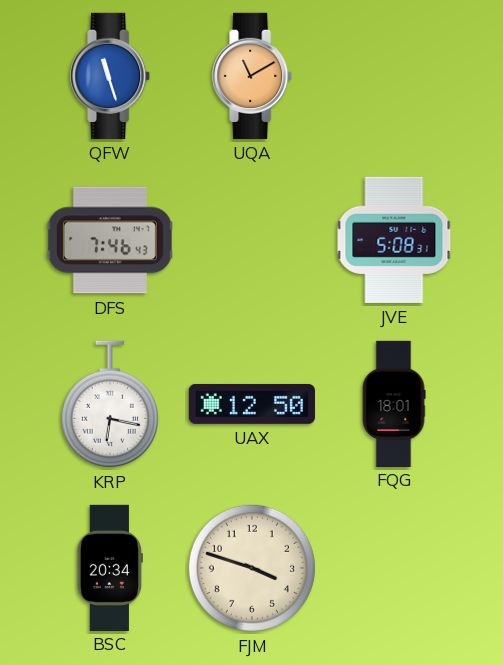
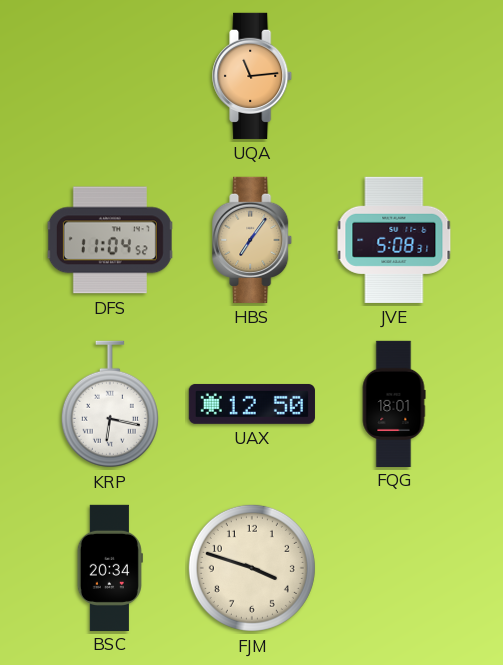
QFW: 11:27 -> none
UQA: 11:10 -> 11:14
DFS: 7:46 -> 11:04
HBS: none -> 7:06
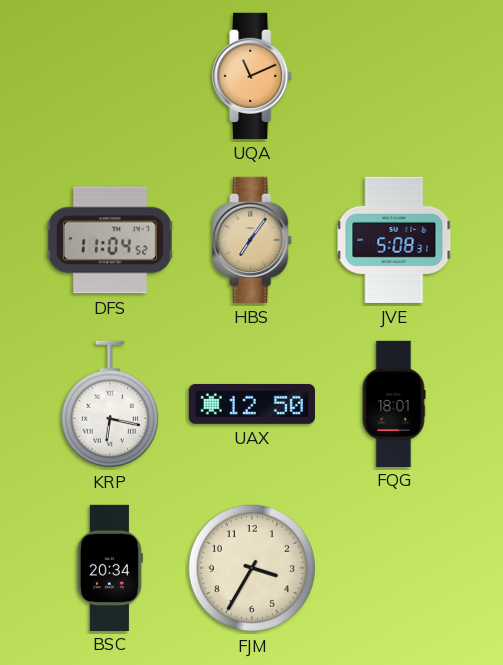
UQA: 11:14 -> 11:11
FJM: 3:48 -> 3:35
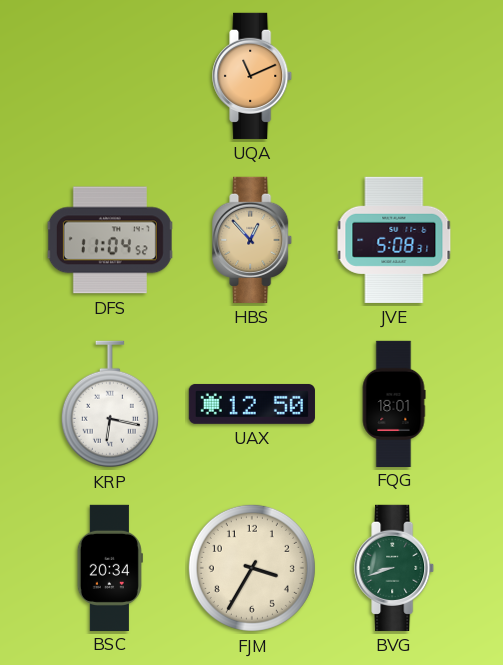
HBS: 7:06 -> 12:53
BVG: none -> 8:42
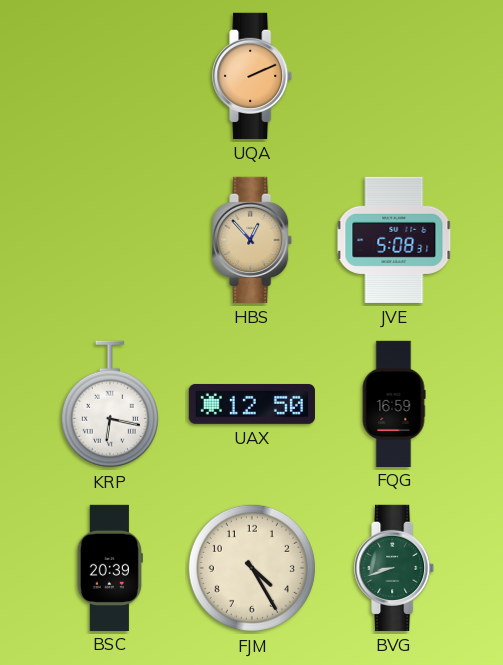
UQA: 11:11 -> 2:11
DFS: 11:04 -> none
FQG: 18:01 -> 16:59
BSC: 20:34 -> 20:39
FJM: 3:35 -> 4:25
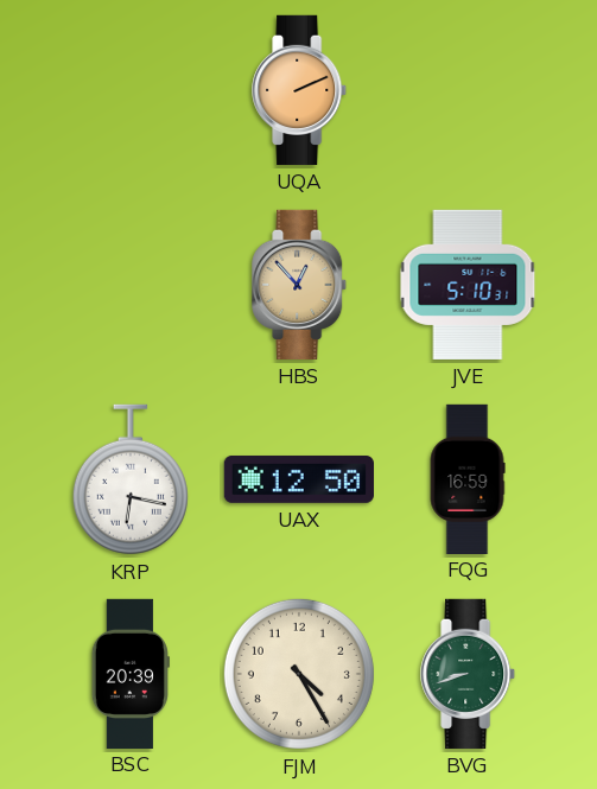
JVE: 5:08 -> 5:10
